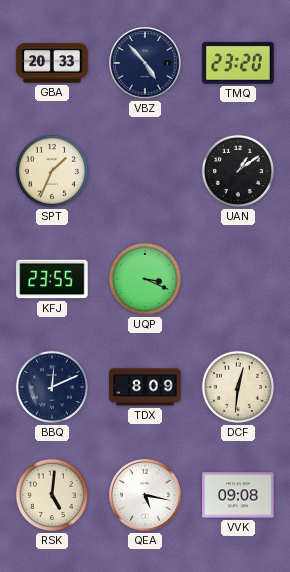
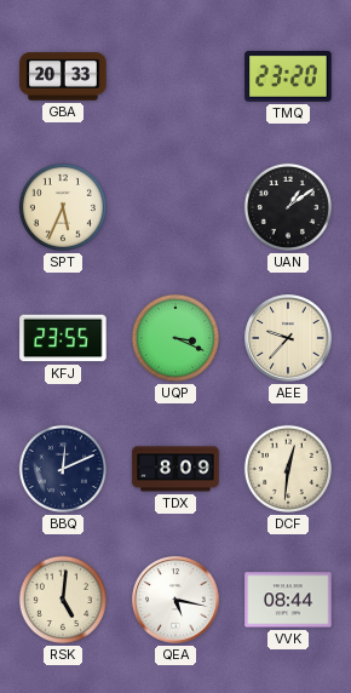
VBZ: 4:53 -> none
SPT: 1:34 -> 5:34
AEE: none -> 9:37
VVK: 09:08 -> 08:44
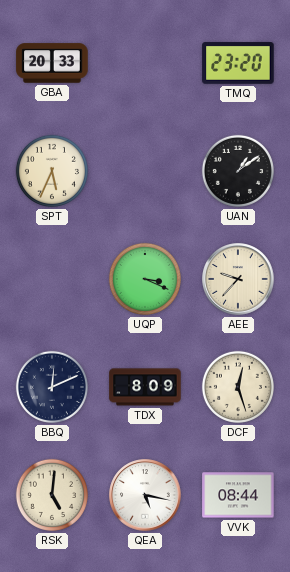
KFJ: 23:55 -> none
DCF: 12:31 -> 12:27
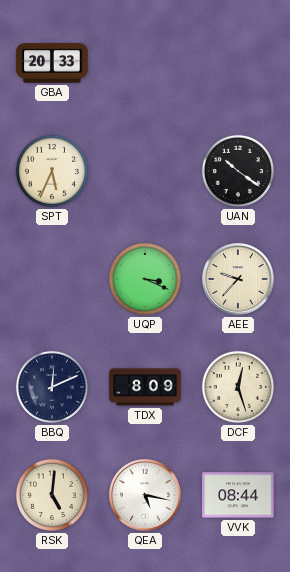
TMQ: 23:20 -> none
UAN: 1:09 -> 10:21
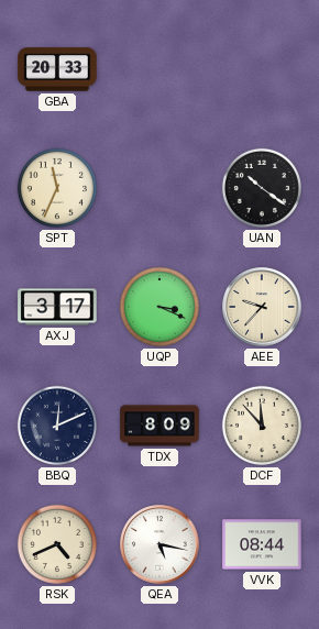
SPT: 5:34 -> 11:34
AXJ: none -> 3:17
DCF: 12:27 -> 11:53
RSK: 5:01 -> 4:41
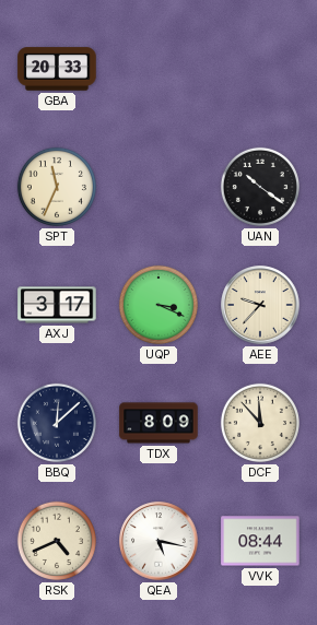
BBQ: 12:11 -> 12:08
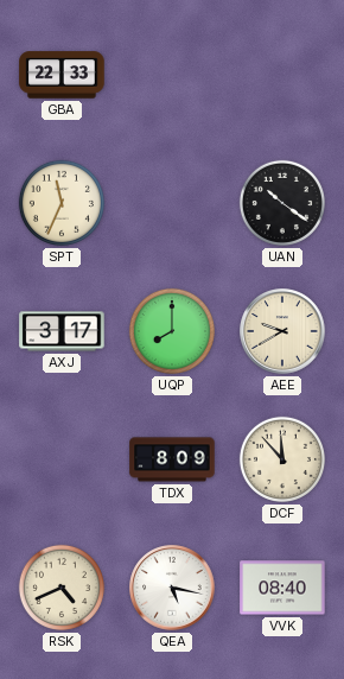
GBA: 20:33 -> 22:33
UQP: 3:19 -> 8:00
AEE: 9:37 -> 9:40
BBQ: 12:08 -> none
VVK: 08:44 -> 08:40
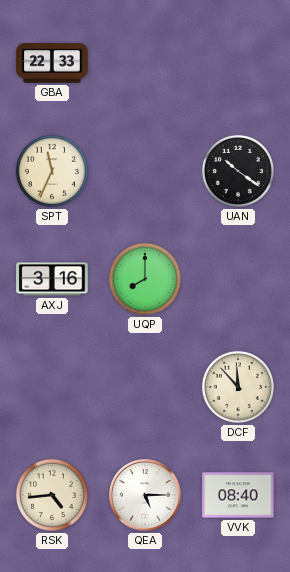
AXJ: 3:17 -> 3:16
AEE: 9:40 -> none
TDX: 8:09 -> none
RSK: 4:41 -> 4:44
QEA: 5:17 -> 5:15
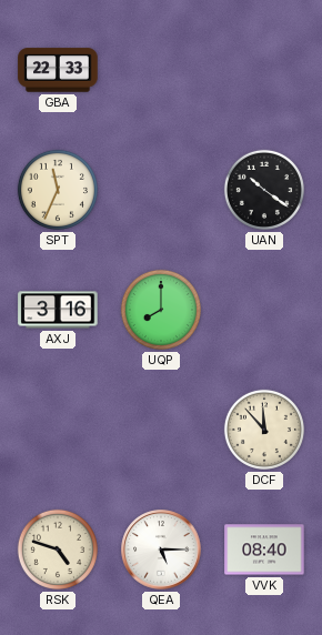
RSK: 4:44 -> 4:48
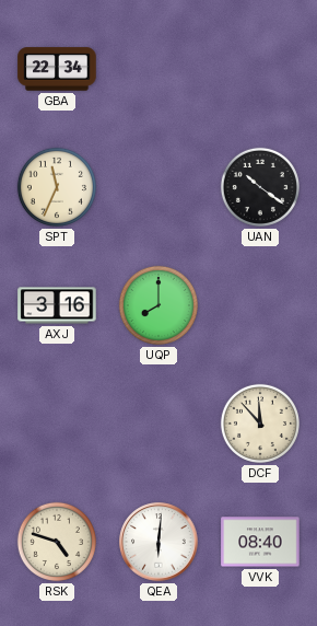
GBA: 22:33 -> 22:34
QEA: 5:15 -> 6:01
